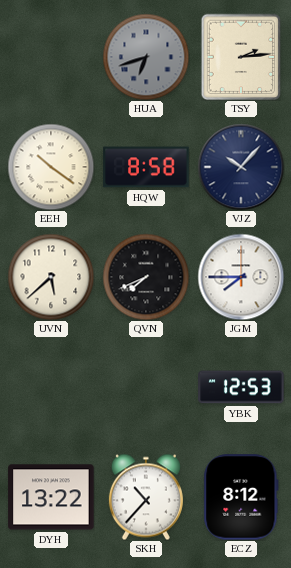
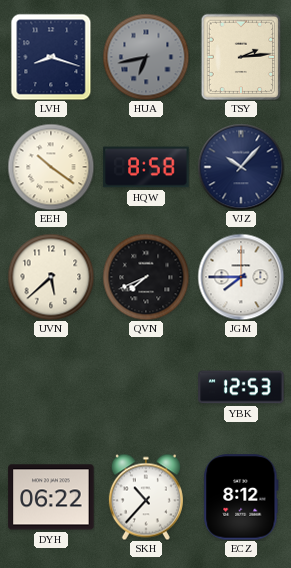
LVH: none -> 8:18
HUA: 6:42 -> 6:43
DYH: 13:22 -> 06:22
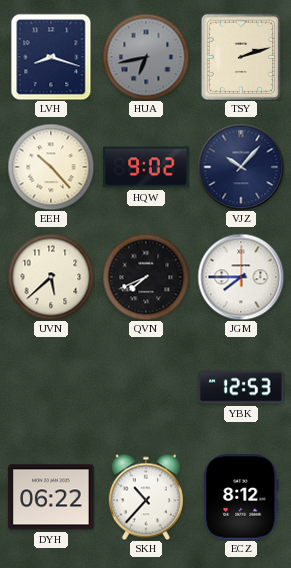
TSY: 2:14 -> 2:12
EEH: 10:21 -> 10:23
HQW: 8:58 -> 9:02
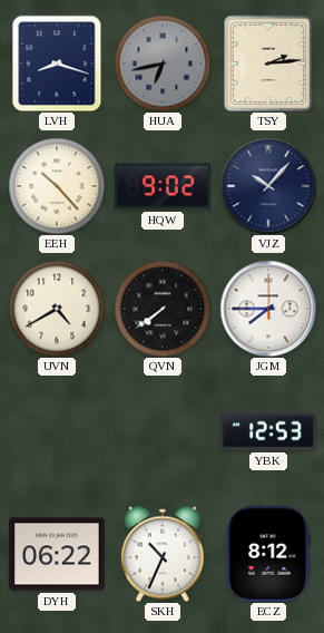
TSY: 2:12 -> 2:14
UVN: 5:38 -> 4:40
QVN: 7:41 -> 7:39
SKH: 10:37 -> 10:34
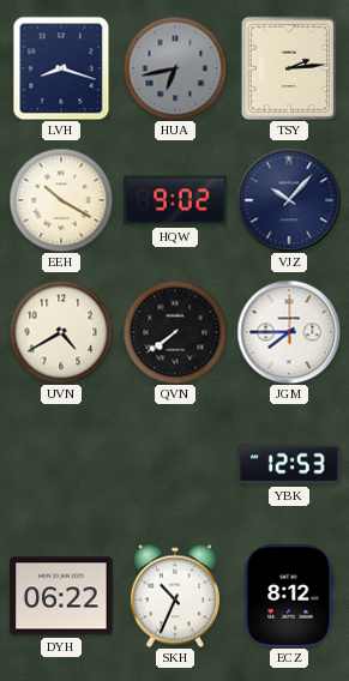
EEH: 10:23 -> 10:20
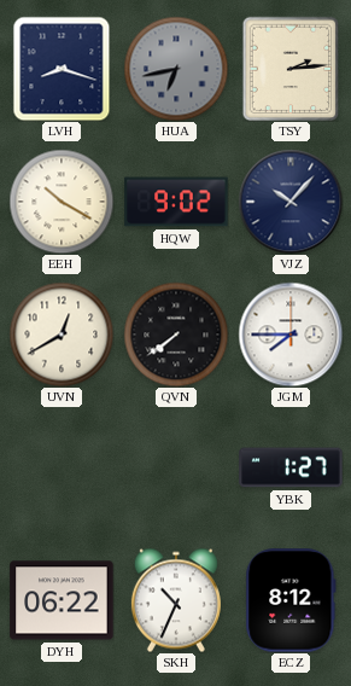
UVN: 4:40 -> 12:40
YBK: 12:53 -> 1:27
